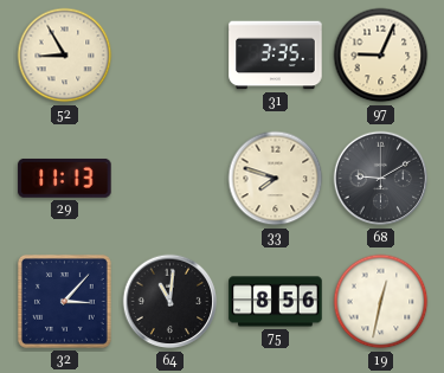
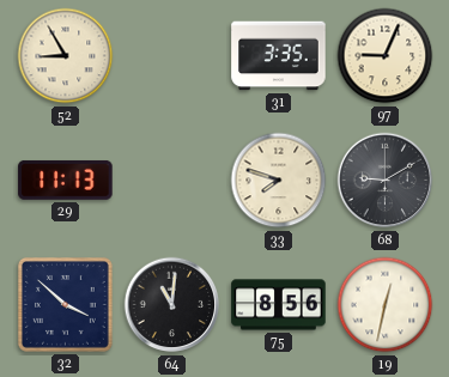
32: 3:07 -> 3:52
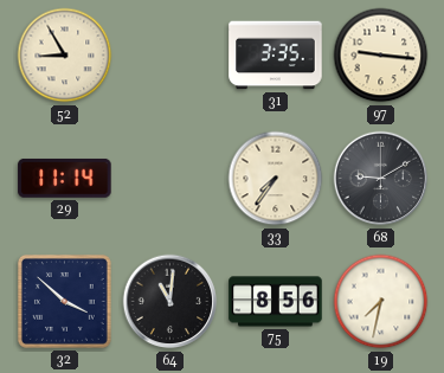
97: 9:04 -> 9:16
29: 11:13 -> 11:14
33: 7:48 -> 7:36
19: 12:32 -> 7:32
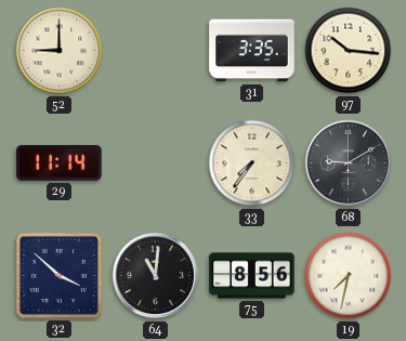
52: 8:55 -> 9:00
97: 9:16 -> 10:16
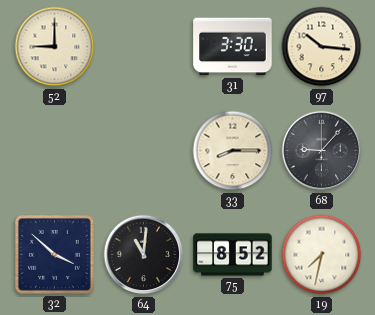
31: 3:35 -> 3:30
29: 11:14 -> none
33: 7:36 -> 8:15
68: 9:10 -> 9:07
75: 8:56 -> 8:52
